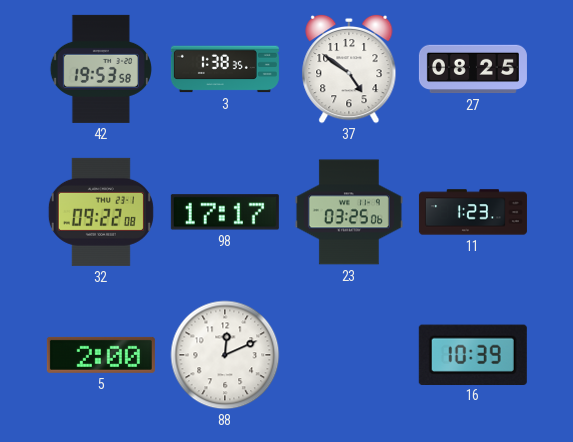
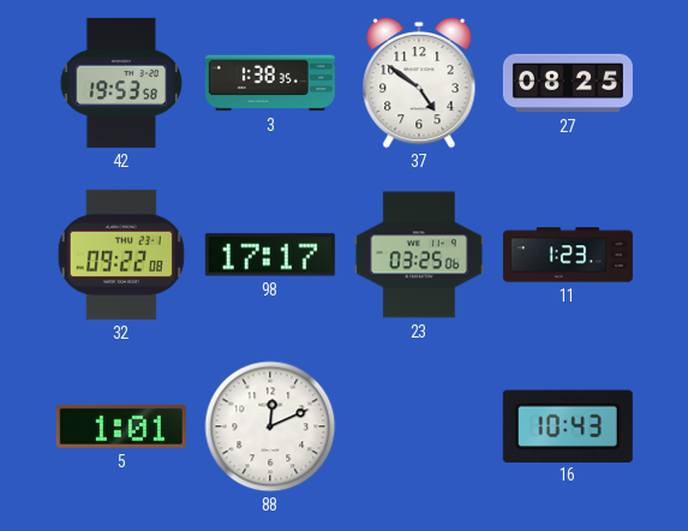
5: 2:00 -> 1:01
16: 10:39 -> 10:43
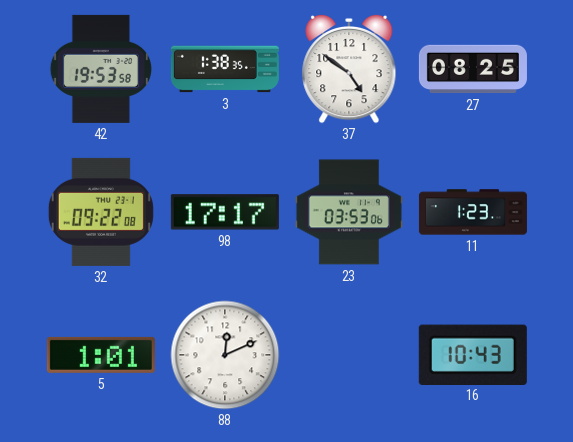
23: 03:25 -> 03:53
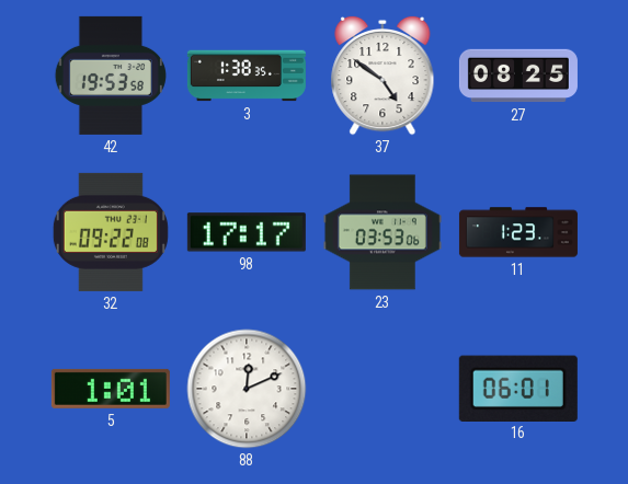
16: 10:43 -> 06:01
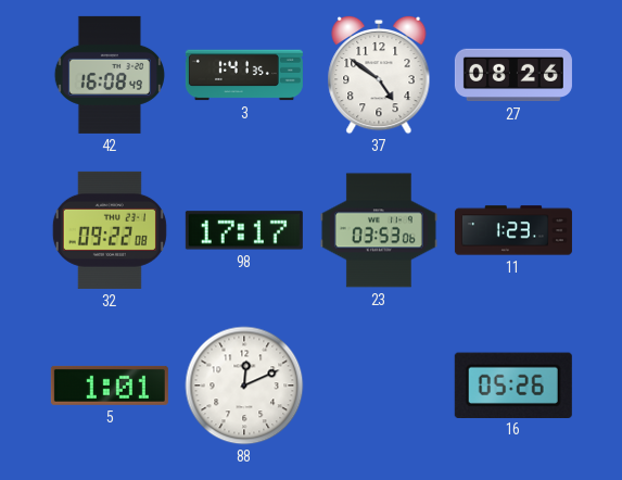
42: 19:53 -> 16:08
3: 1:38 -> 1:41
27: 08:25 -> 08:26
16: 06:01 -> 05:26
